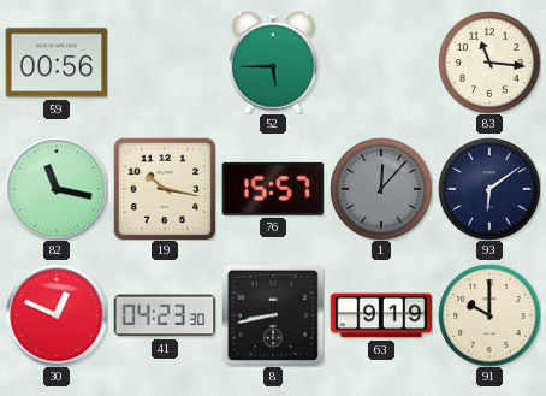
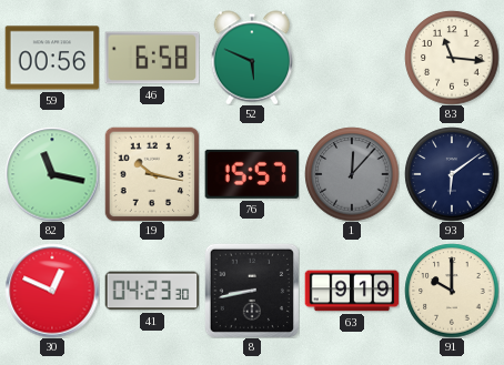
46: none -> 6:58
52: 5:45 -> 5:49
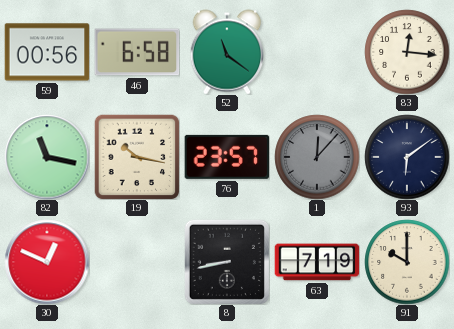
52: 5:49 -> 11:21
83: 11:16 -> 12:16
76: 15:57 -> 23:57
41: 04:23 -> none
63: 9:19 -> 7:19
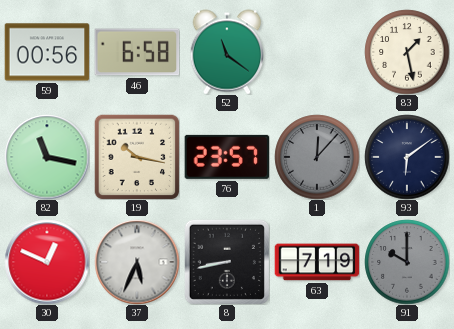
83: 12:16 -> 1:28
37: none -> 5:34
91 dial: cream -> grey
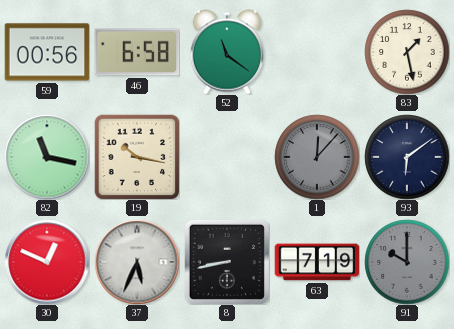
76: 23:57 -> none
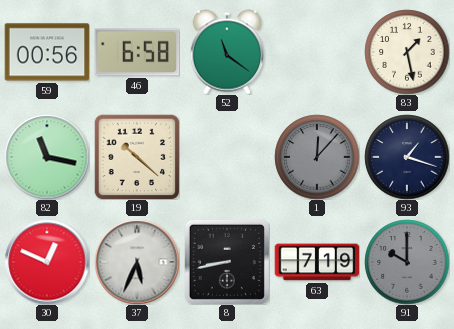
19: 10:17 -> 10:22
93: 6:09 -> 1:18
